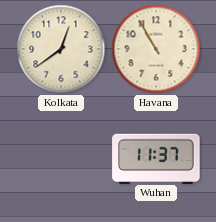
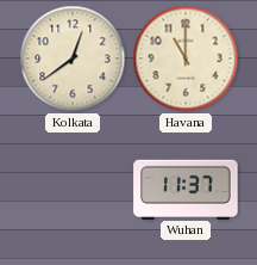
Havana: 10:55 -> 11:00
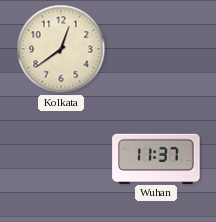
Havana: 11:00 -> none
